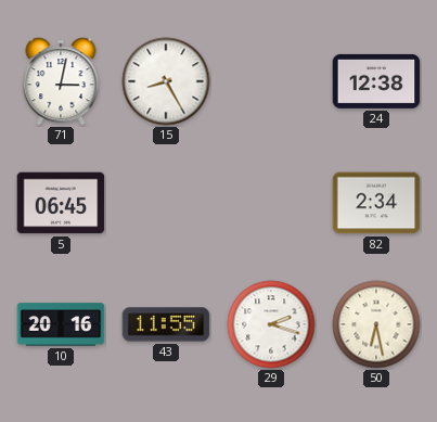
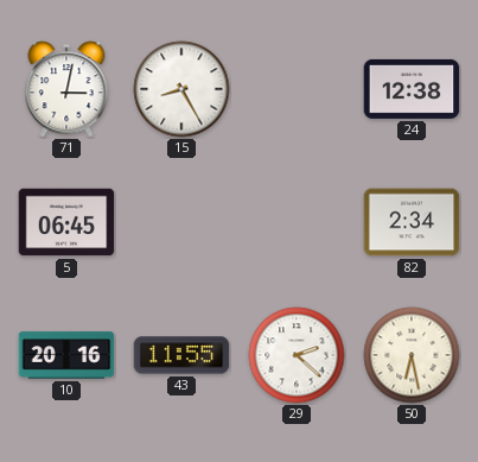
29: 2:18 -> 2:22
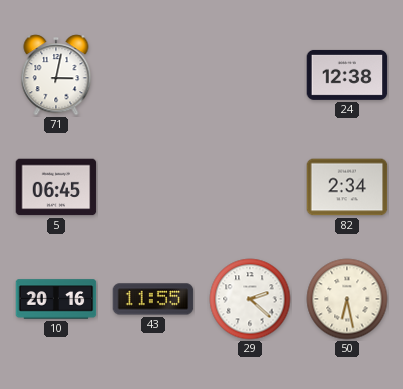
15: 8:25 -> none
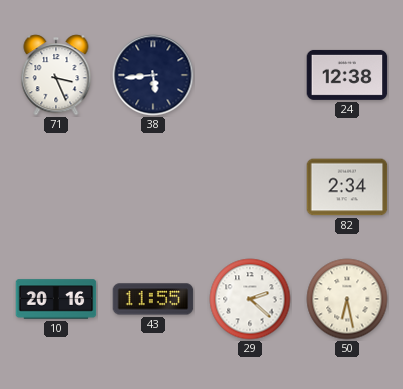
71: 3:02 -> 3:26
38: none -> 5:44
5: 06:45 -> none
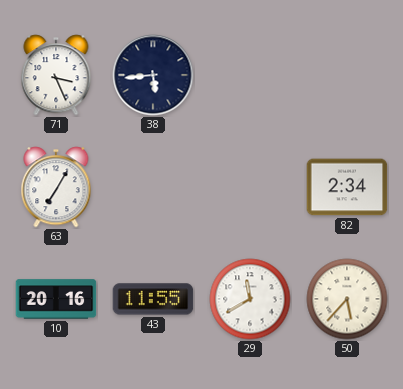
24: 12:38 -> none
63: none -> 7:05
29: 2:22 -> 11:40
50: 6:28 -> 5:37
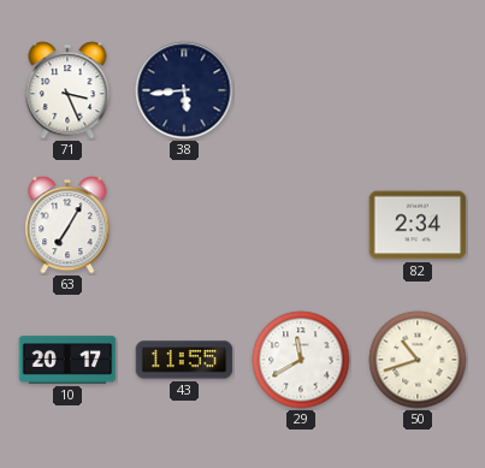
10: 20:16 -> 20:17
50: 5:37 -> 10:42
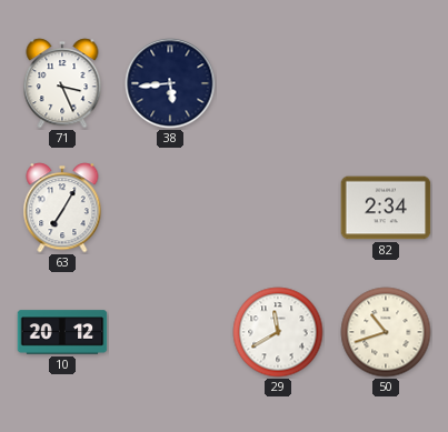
10: 20:17 -> 20:12
43: 11:55 -> none
